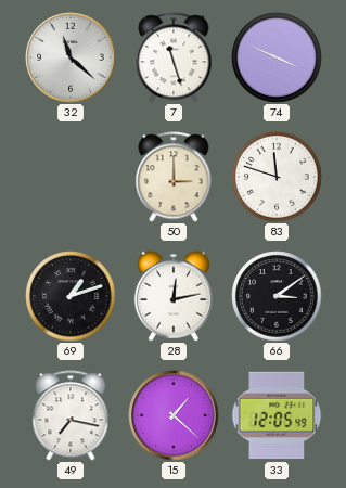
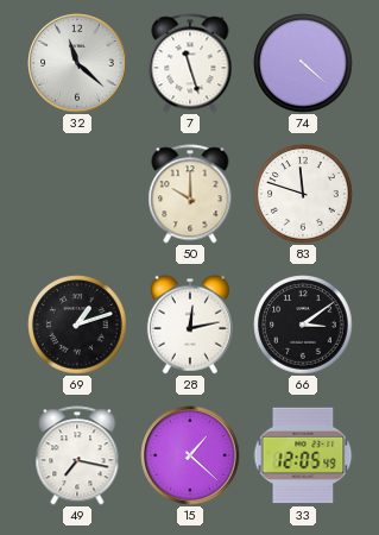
74: 3:49 -> 4:22
50: 3:00 -> 10:00
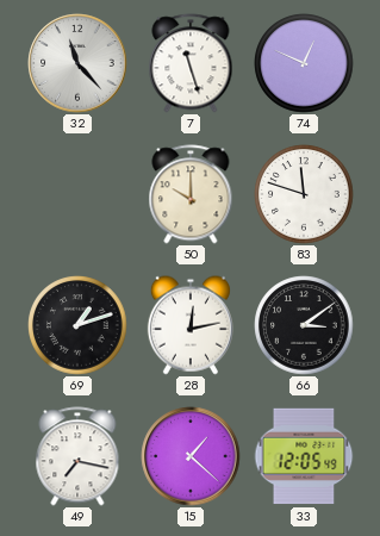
32: 11:22 -> 11:23
74: 4:22 -> 12:49
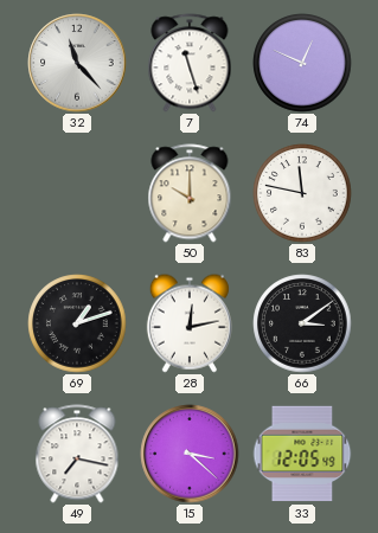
83: 11:48 -> 11:47
15: 1:22 -> 3:22
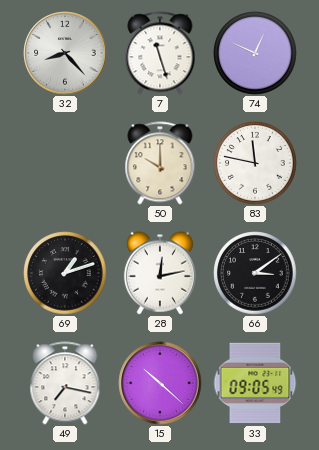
32: 11:23 -> 8:23
15: 3:22 -> 10:22
33: 12:05 -> 09:05
